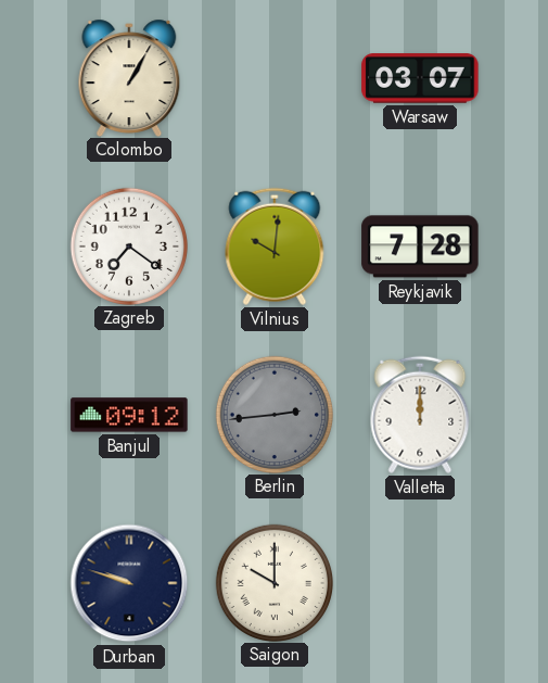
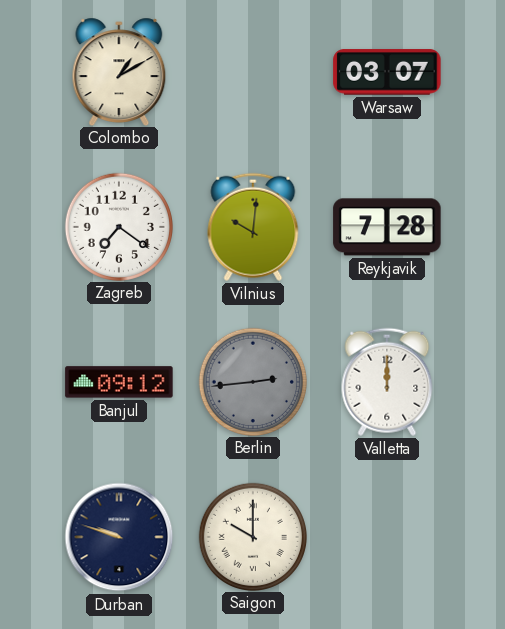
Colombo: 1:05 -> 1:10
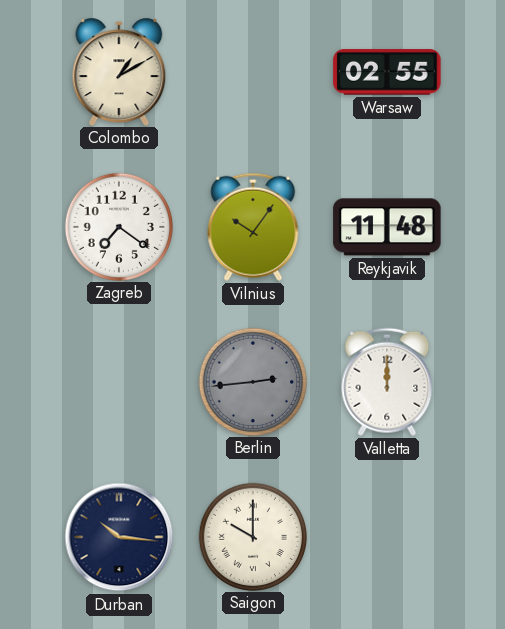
Warsaw: 03:07 -> 02:55
Vilnius: 10:01 -> 10:06
Reykjavik: 7:28 -> 11:48
Banjul: 09:12 -> none
Durban: 9:48 -> 10:16
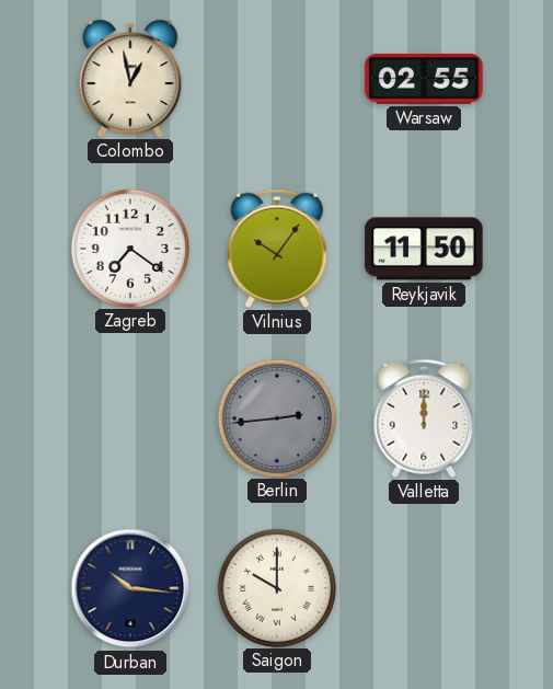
Colombo: 1:10 -> 12:58
Reykjavik: 11:48 -> 11:50
